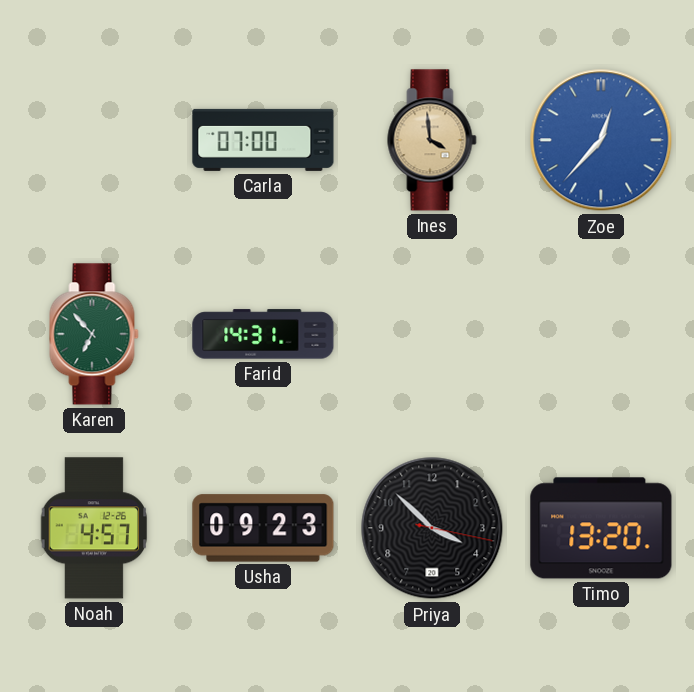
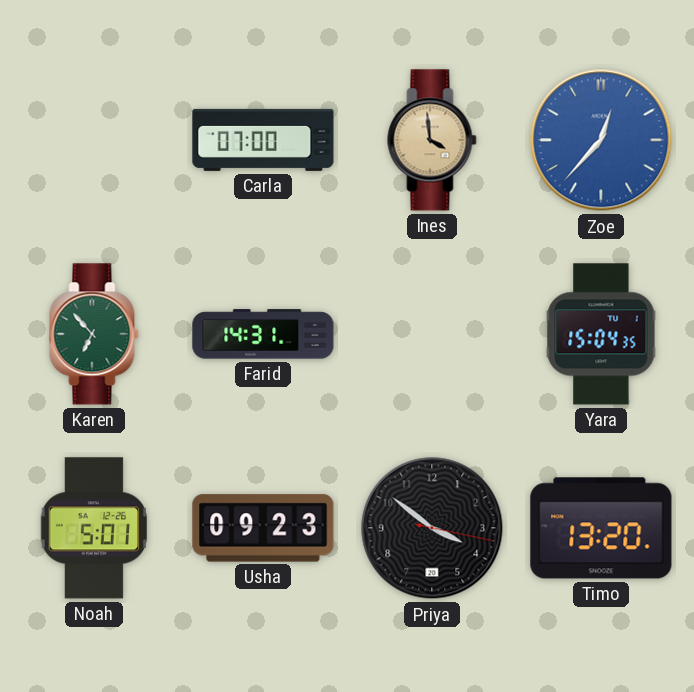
Yara: none -> 15:04
Noah: 4:57 -> 5:01
Priya: 3:52 -> 3:51
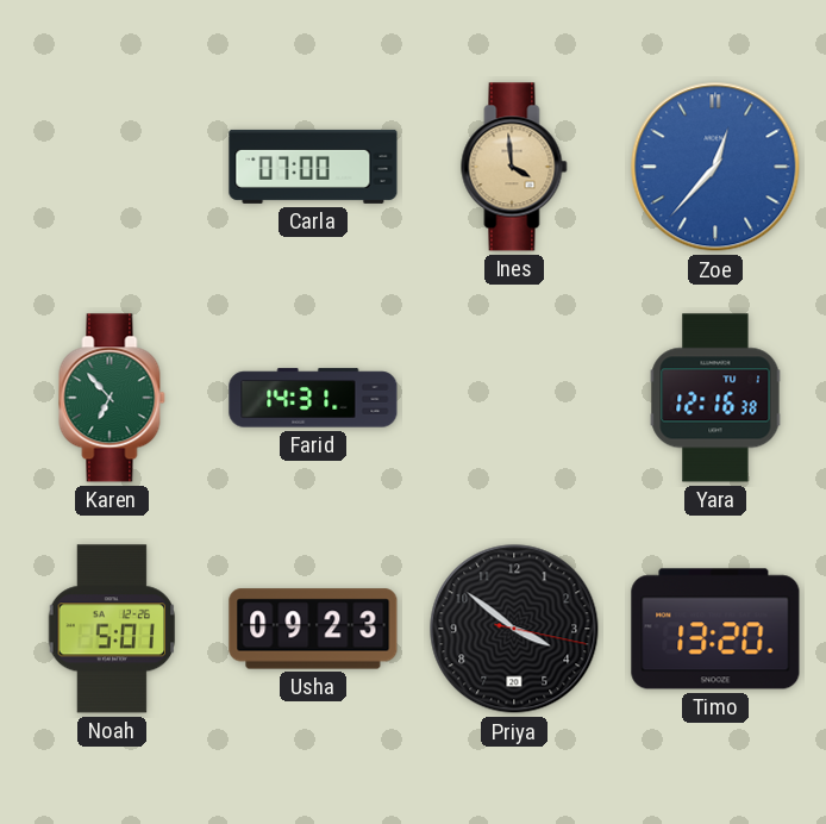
Yara: 15:04 -> 12:16
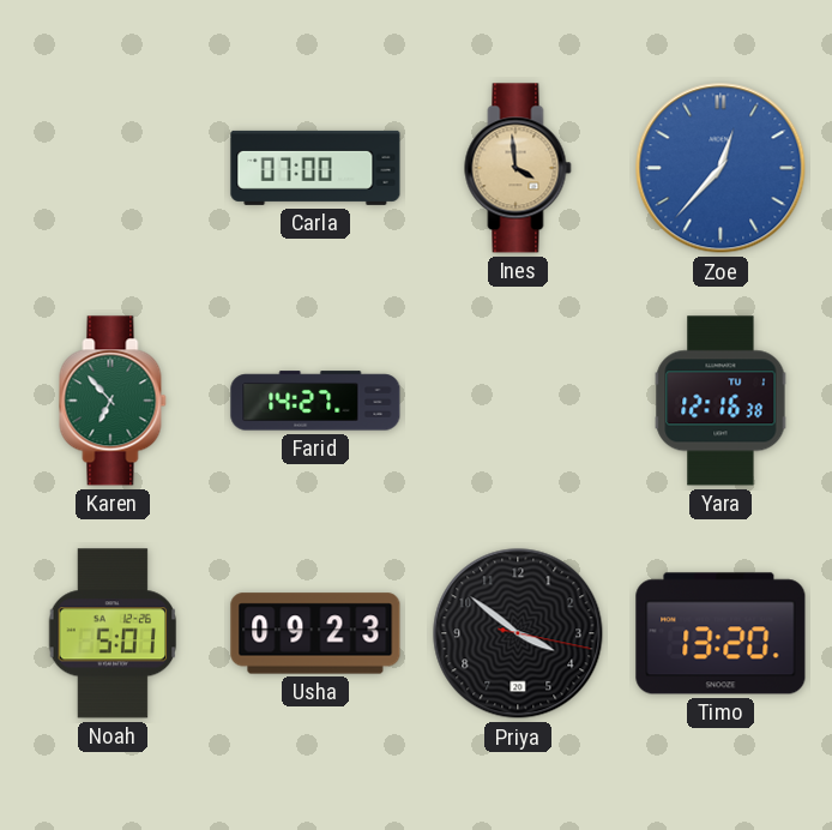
Farid: 14:31 -> 14:27
